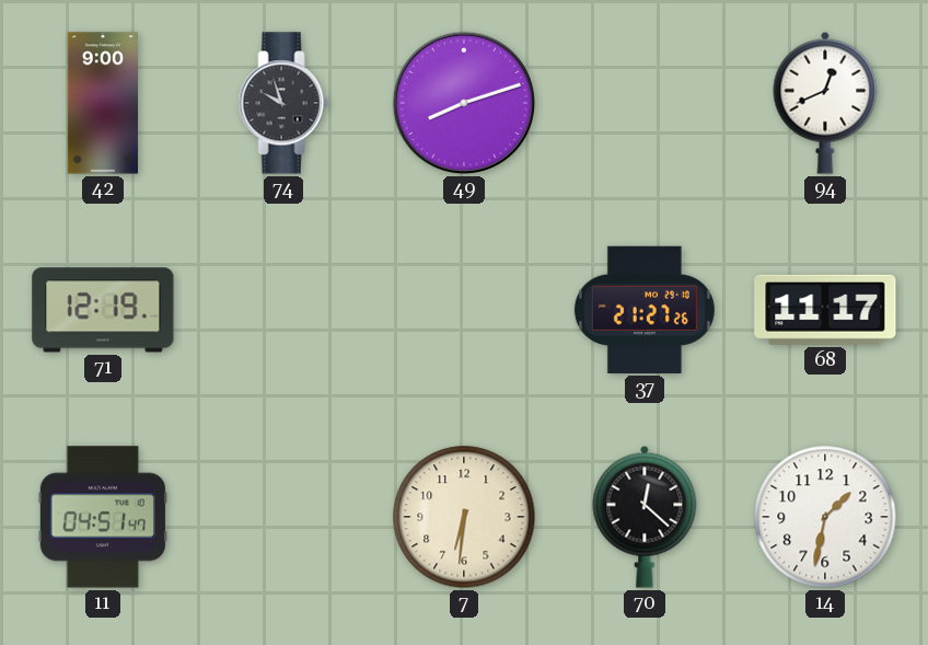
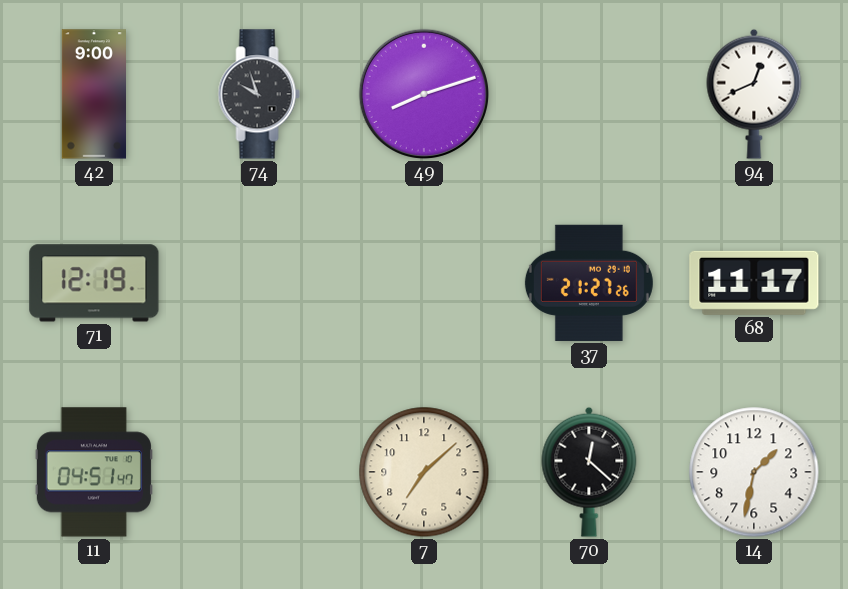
7: 6:31 -> 7:08
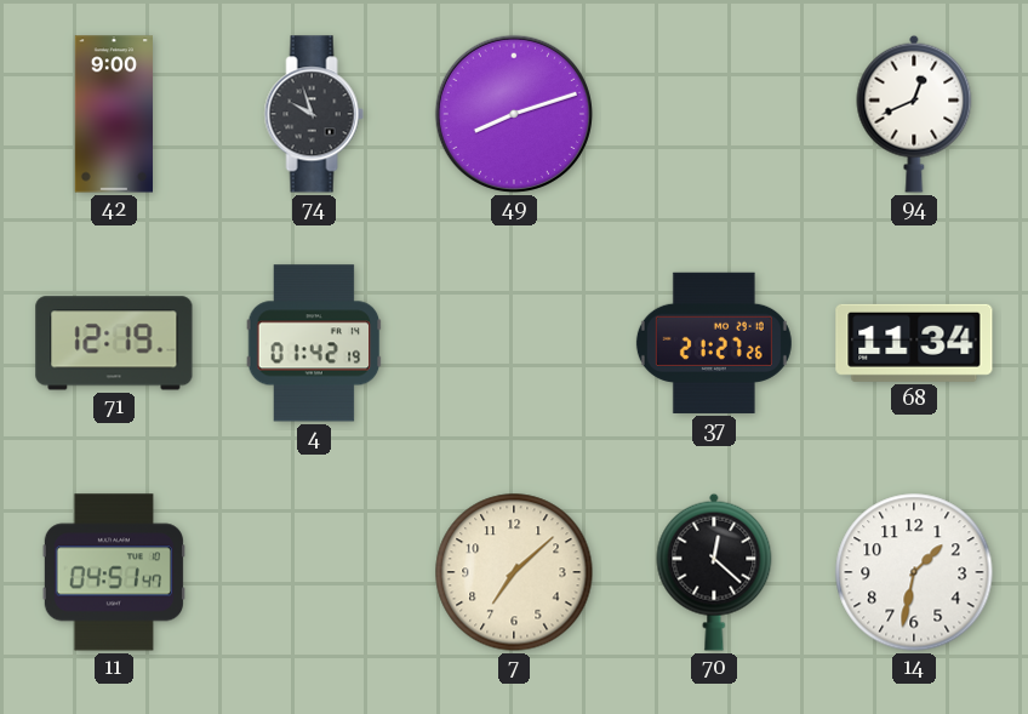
4: none -> 01:42
68: 11:17 -> 11:34
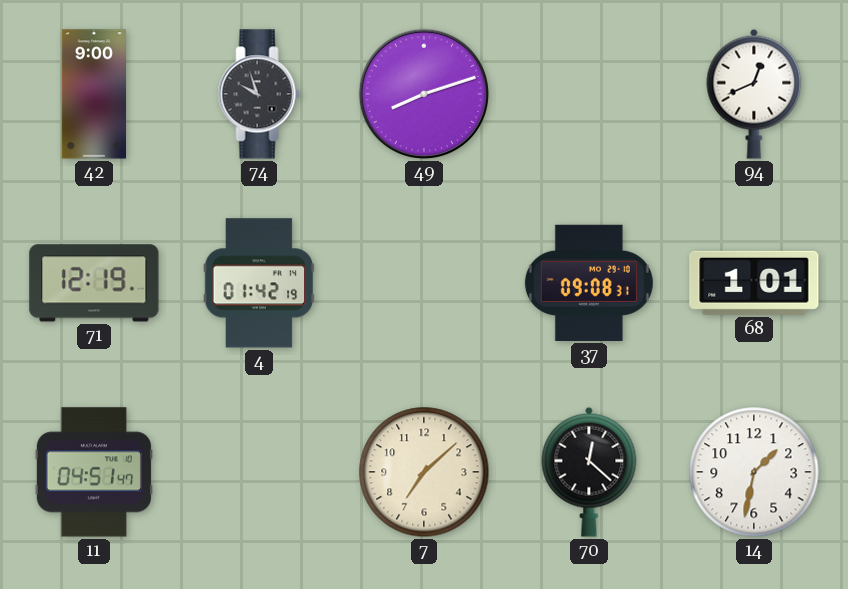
37: 21:27 -> 09:08
68: 11:34 -> 1:01
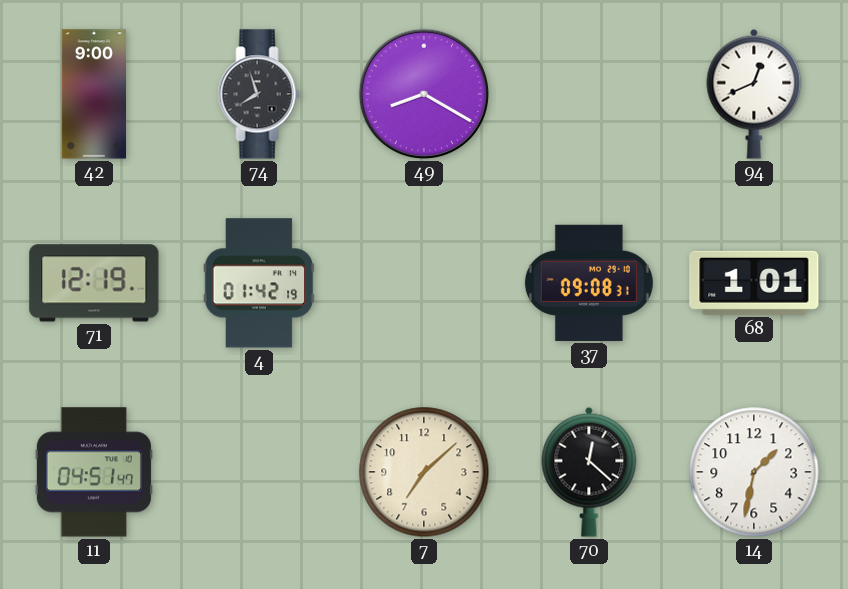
74: 9:57 -> 7:57
49: 8:12 -> 8:20
